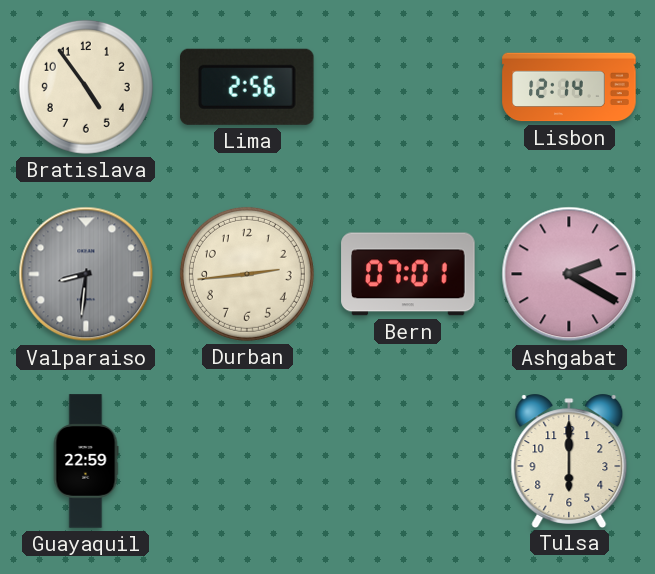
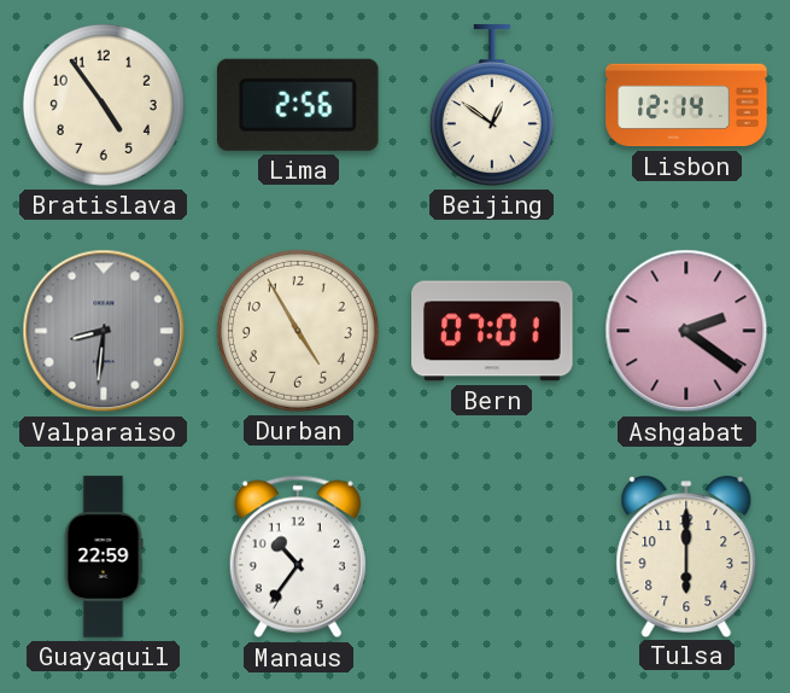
Beijing: none -> 12:51
Durban: 2:44 -> 4:55
Ashgabat: 2:20 -> 2:21
Manaus: none -> 10:36
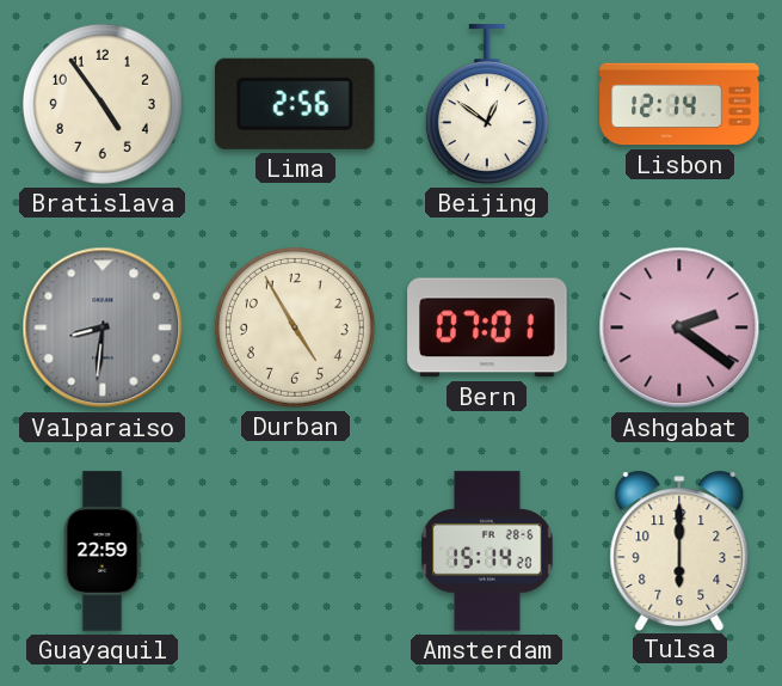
Manaus: 10:36 -> none
Amsterdam: none -> 15:14
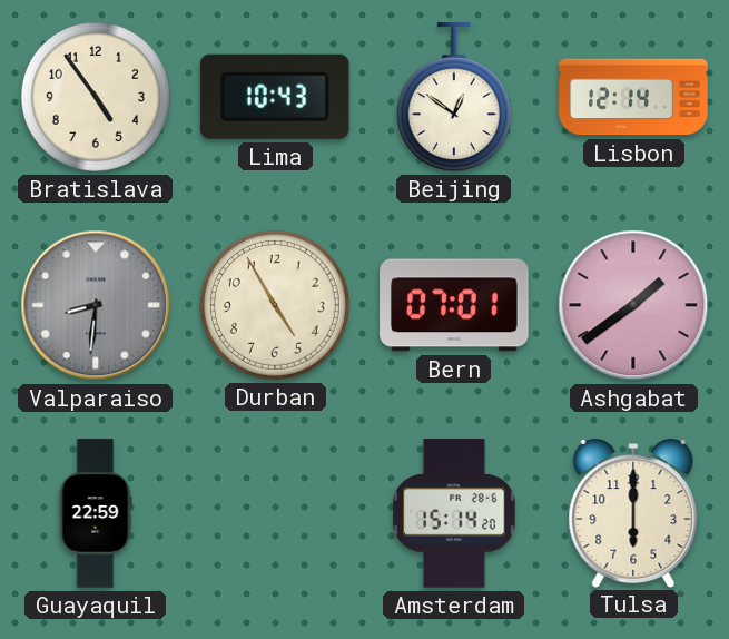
Lima: 2:56 -> 10:43
Ashgabat: 2:21 -> 1:39
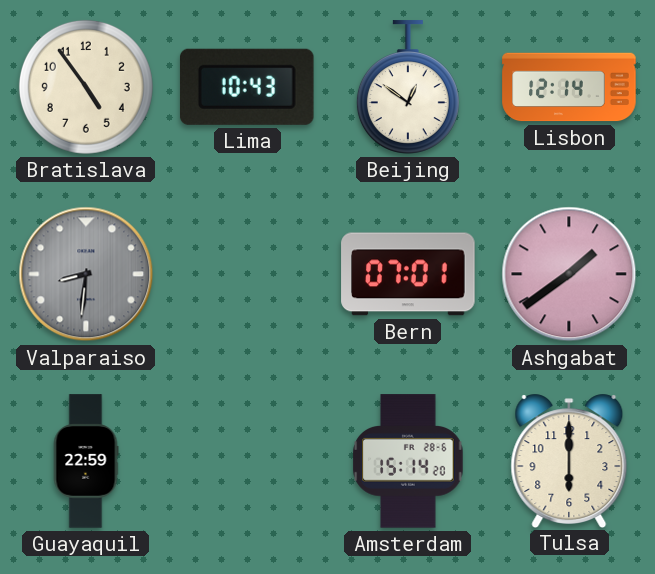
Durban: 4:55 -> none
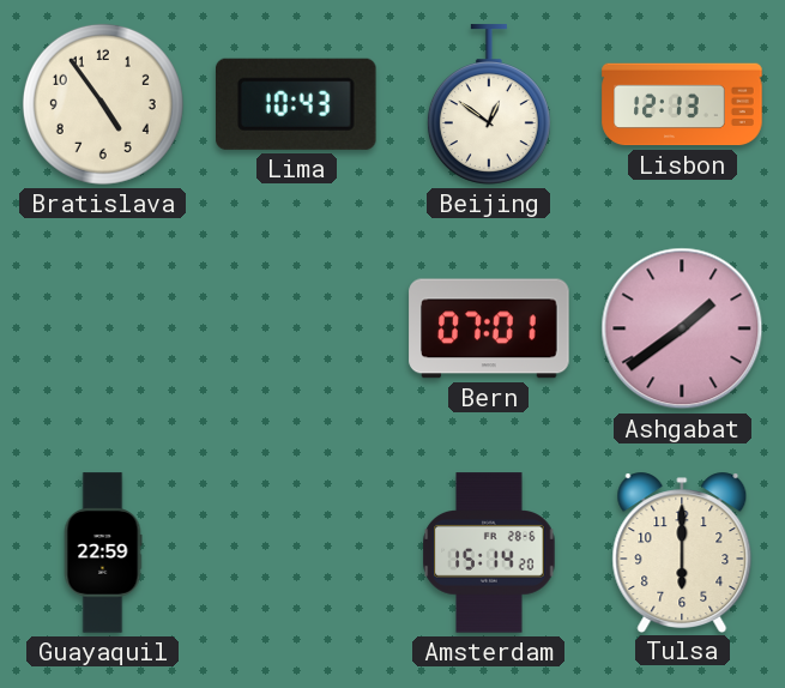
Lisbon: 12:14 -> 12:13
Valparaiso: 8:31 -> none
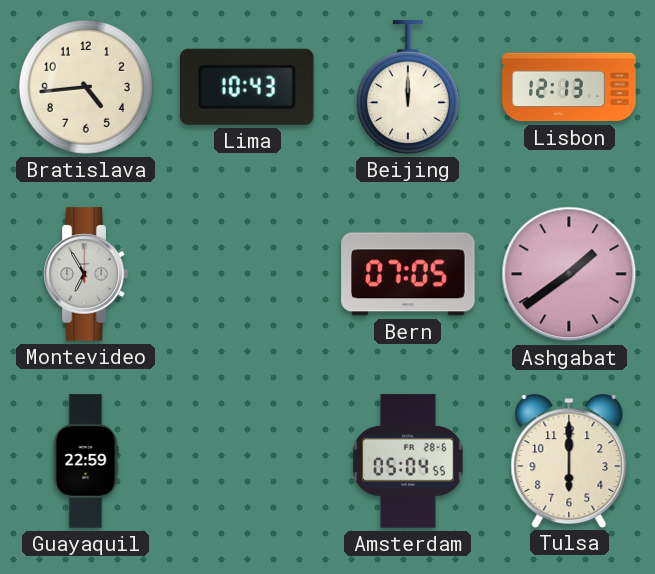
Bratislava: 4:54 -> 4:44
Beijing: 12:51 -> 12:00
Montevideo: none -> 6:55
Bern: 07:01 -> 07:05
Amsterdam: 15:14 -> 05:04
